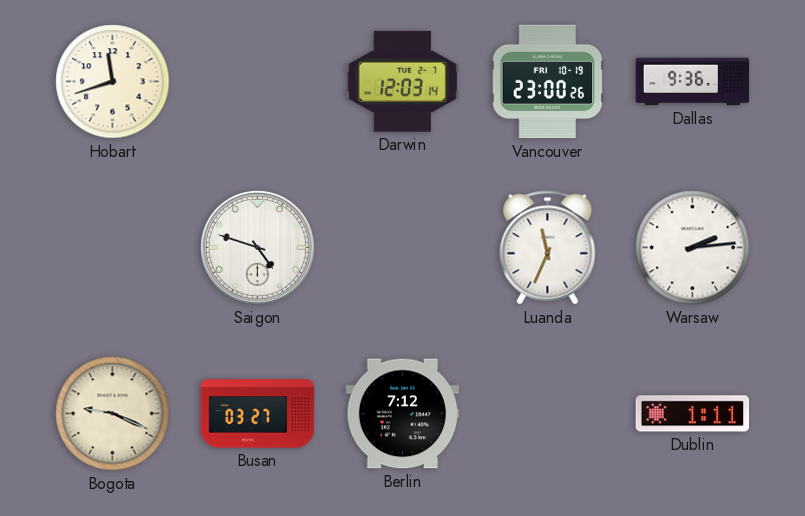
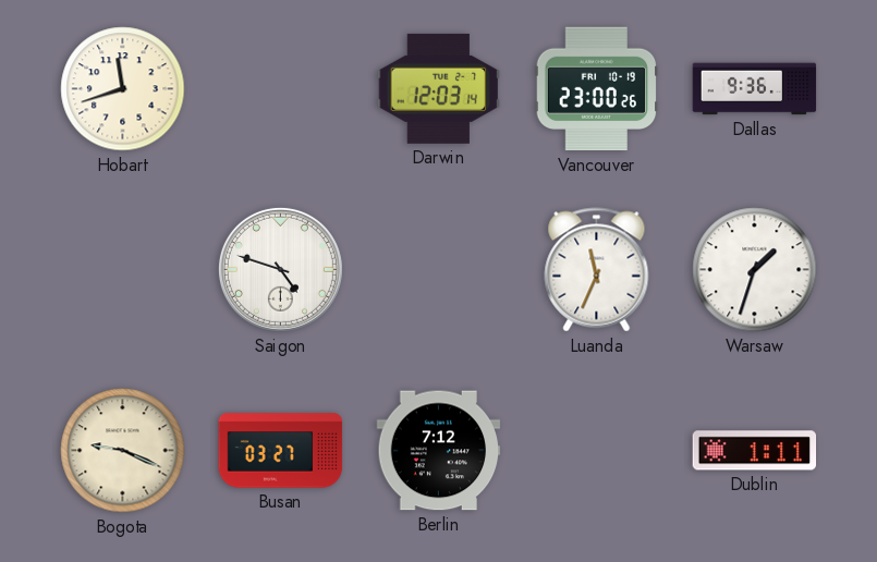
Warsaw: 2:14 -> 1:33
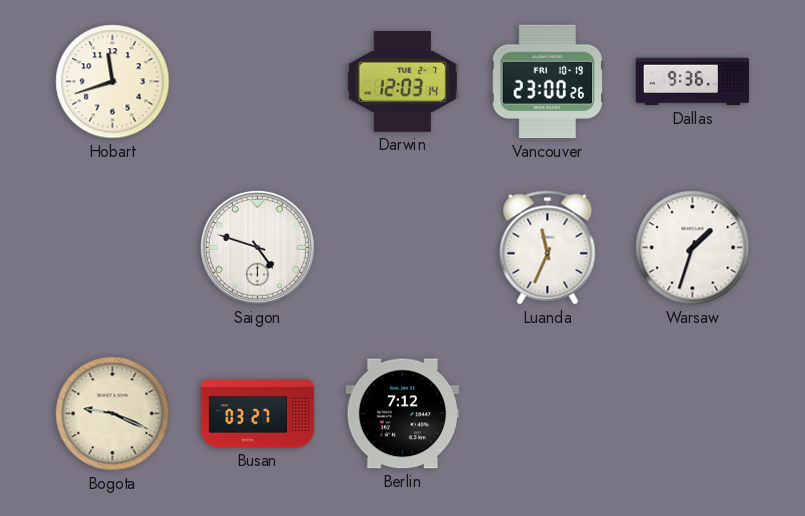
Dublin: 1:11 -> none
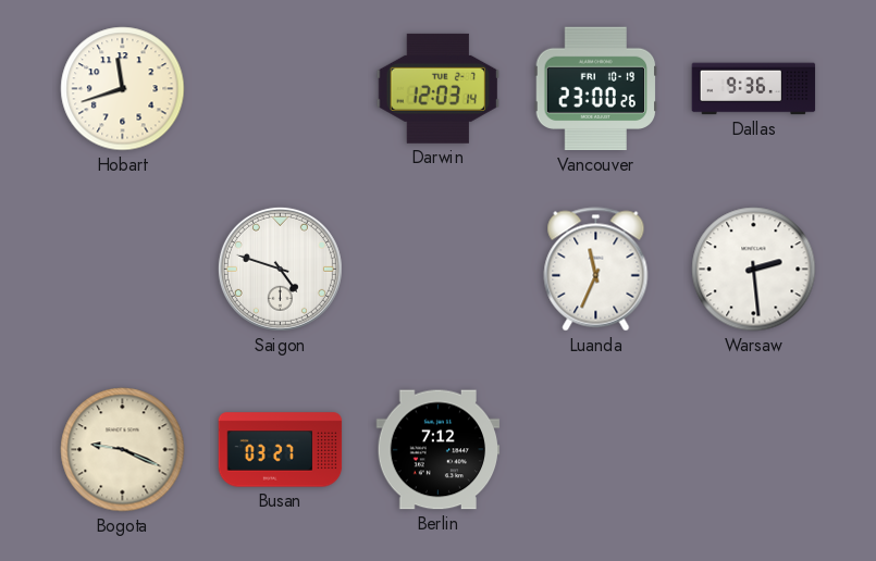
Warsaw: 1:33 -> 2:29
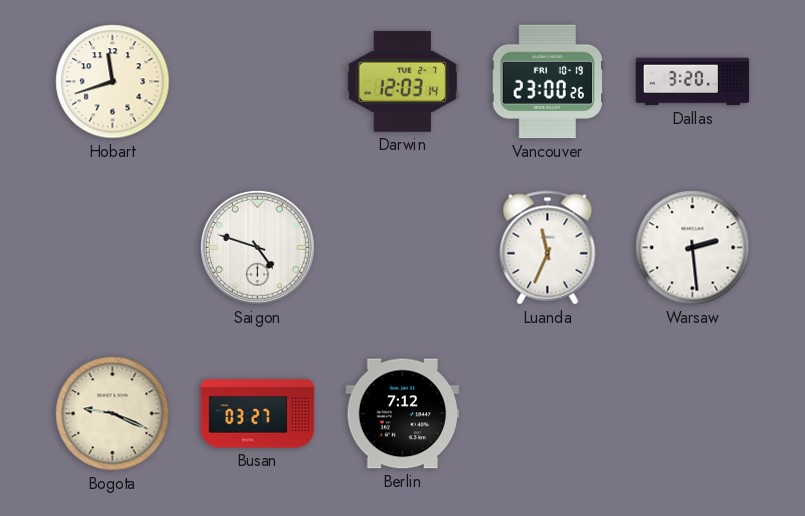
Dallas: 9:36 -> 3:20
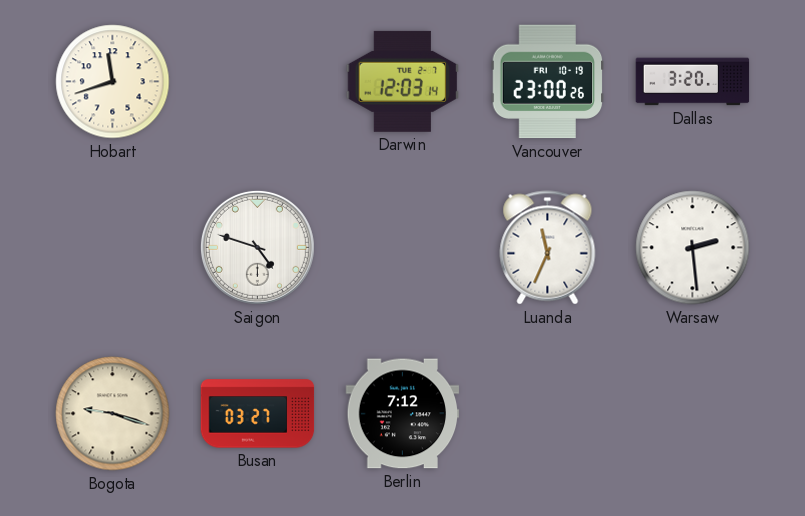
Bogota: 9:19 -> 9:18
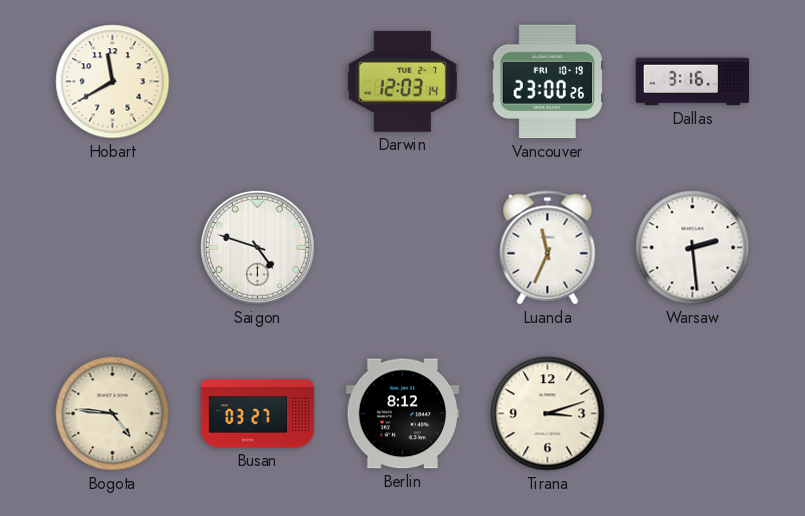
Hobart: 11:42 -> 11:40
Dallas: 3:20 -> 3:16
Bogota: 9:18 -> 4:46
Berlin: 7:12 -> 8:12
Tirana: none -> 3:12
